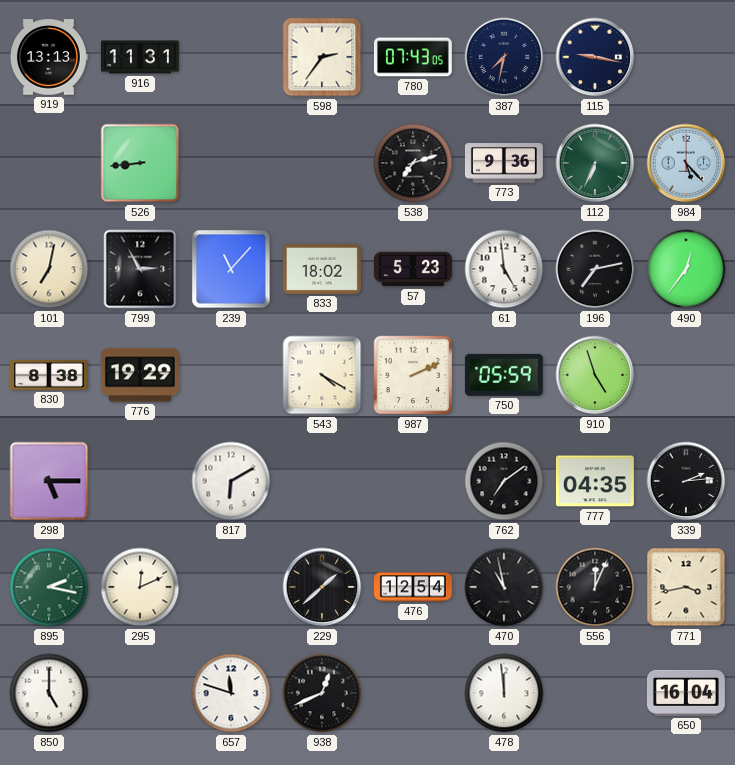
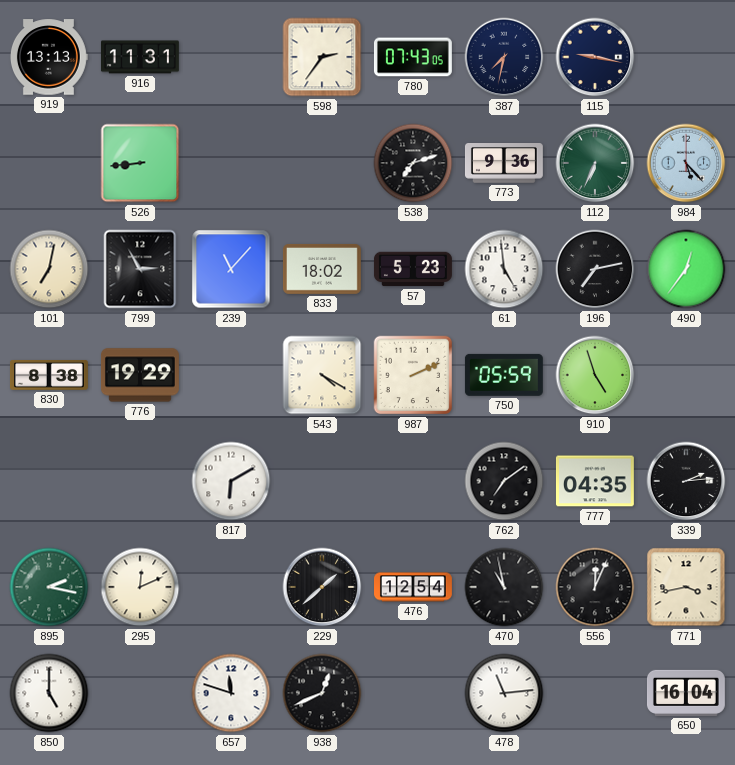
298: 5:15 -> none
478: 11:59 -> 11:14
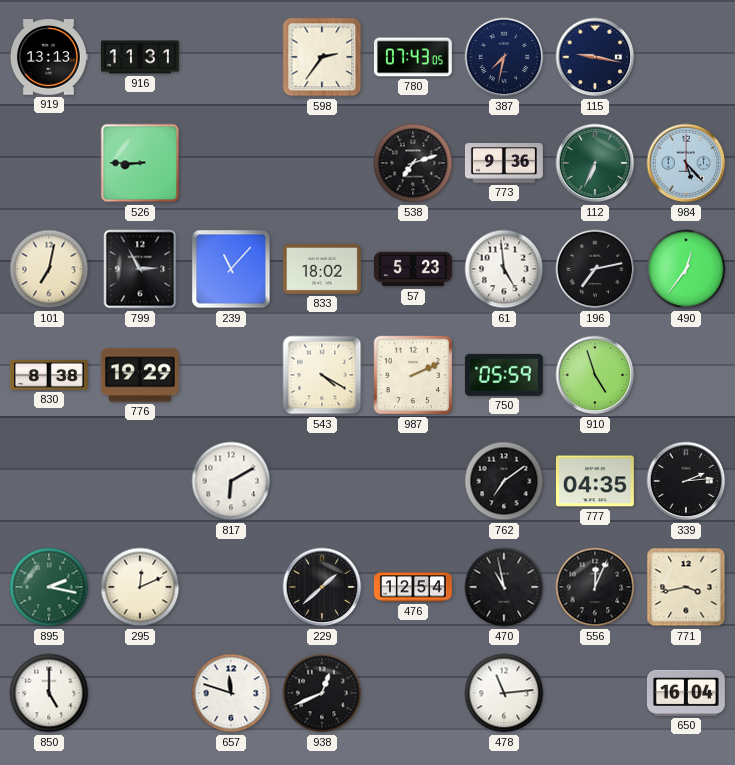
526: 8:44 -> 8:45
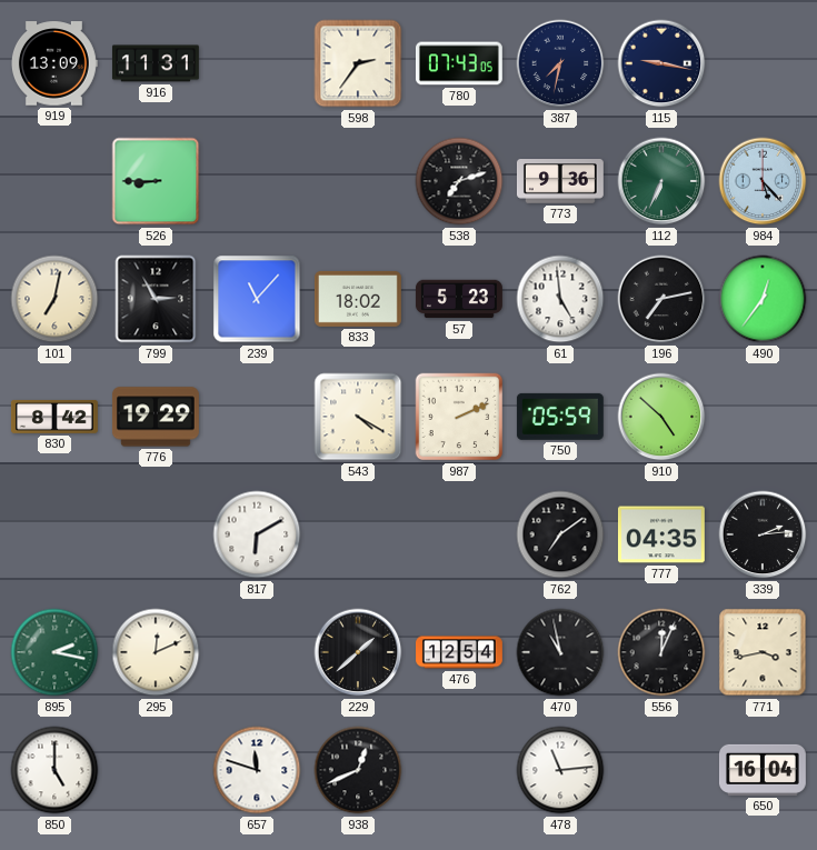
919: 13:13 -> 13:09
830: 8:38 -> 8:42
910: 4:57 -> 4:52
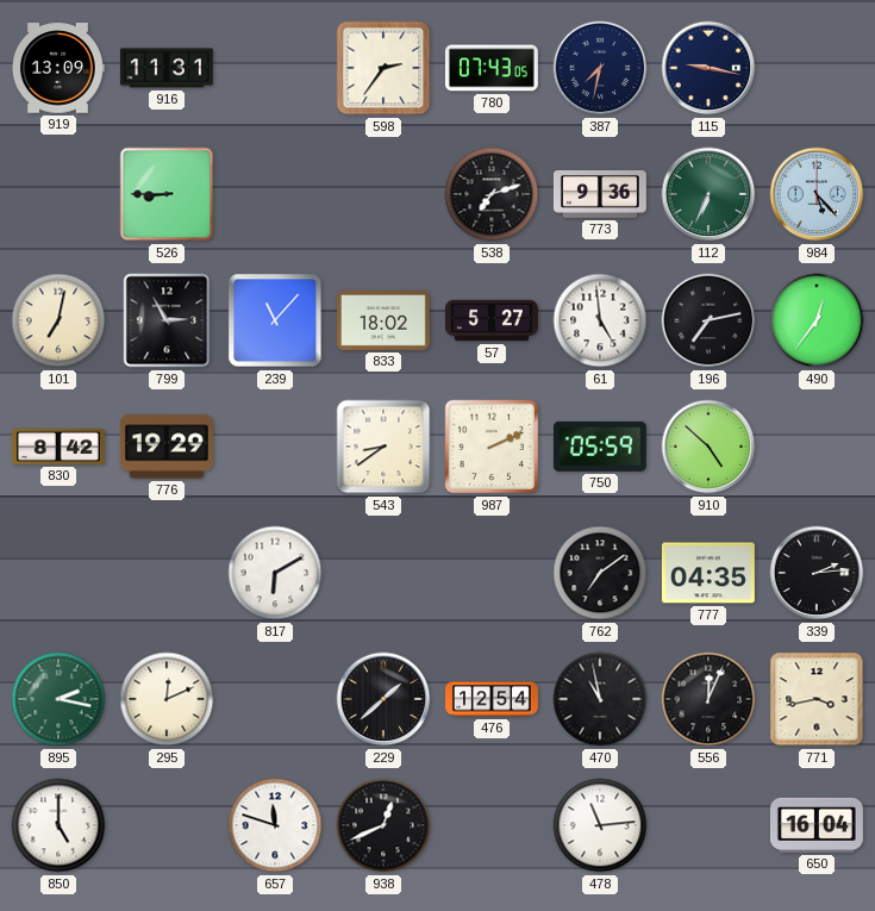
57: 5:23 -> 5:27
543: 4:20 -> 8:39
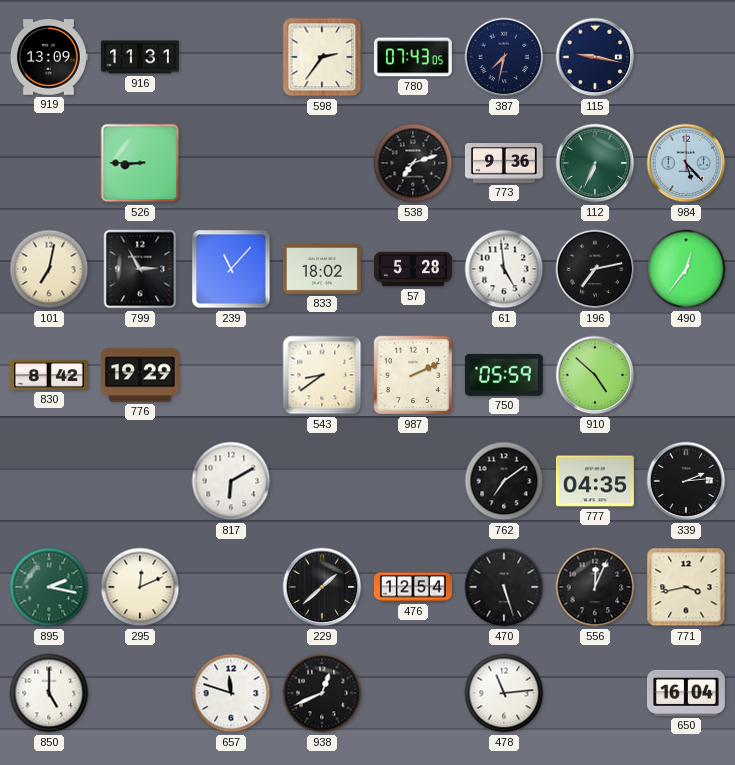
57: 5:27 -> 5:28
470: 10:58 -> 5:27
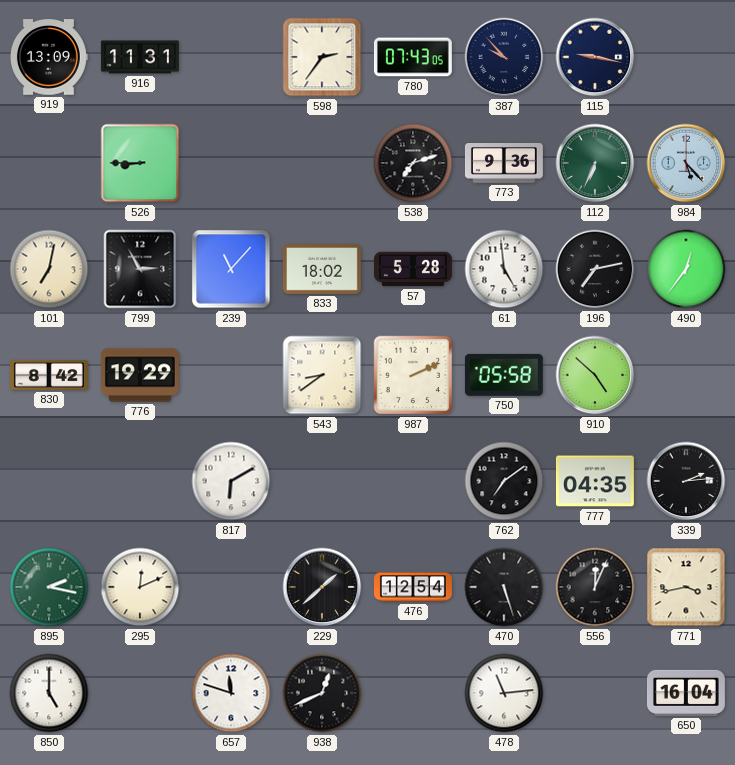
387: 7:32 -> 9:53
750: 05:59 -> 05:58
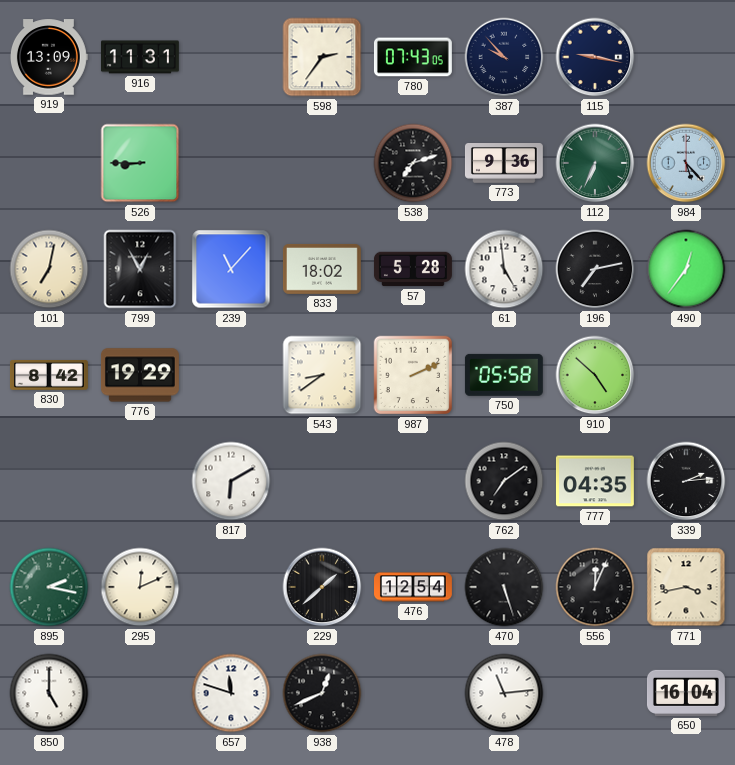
799: 2:55 -> 12:55
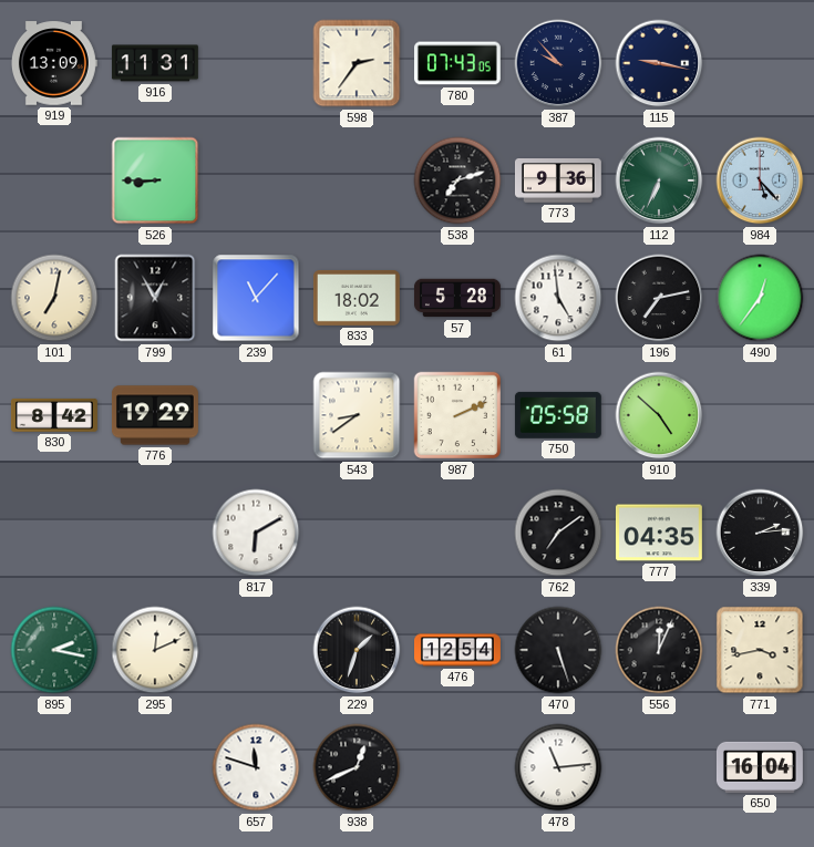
229: 1:38 -> 1:33
850: 5:00 -> none
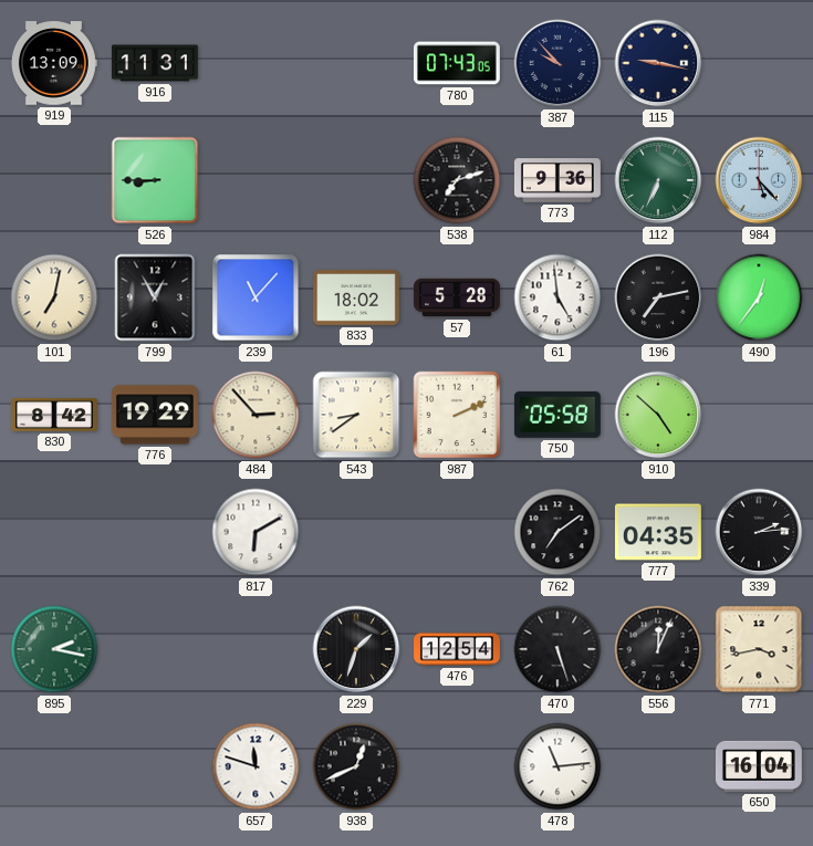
598: 2:36 -> none
484: none -> 2:53
295: 12:11 -> none
